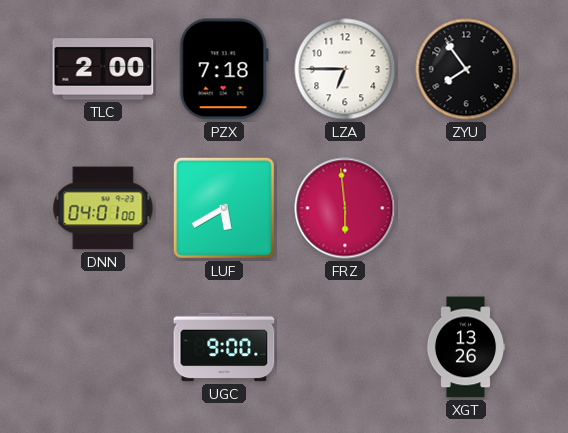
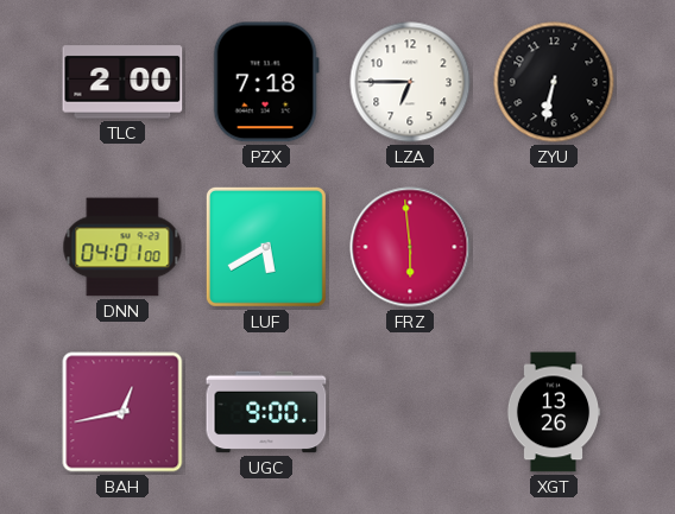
ZYU: 7:54 -> 6:32
BAH: none -> 12:43
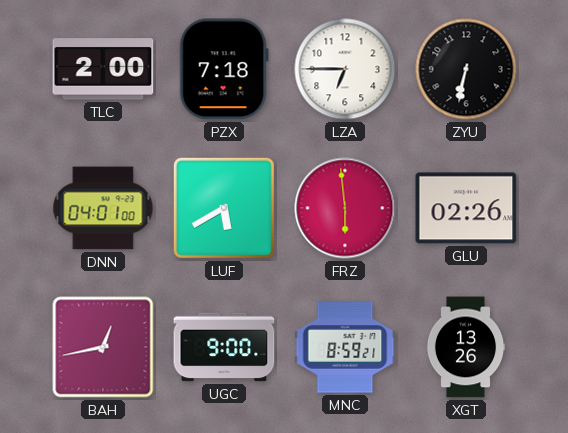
GLU: none -> 02:26
MNC: none -> 8:59
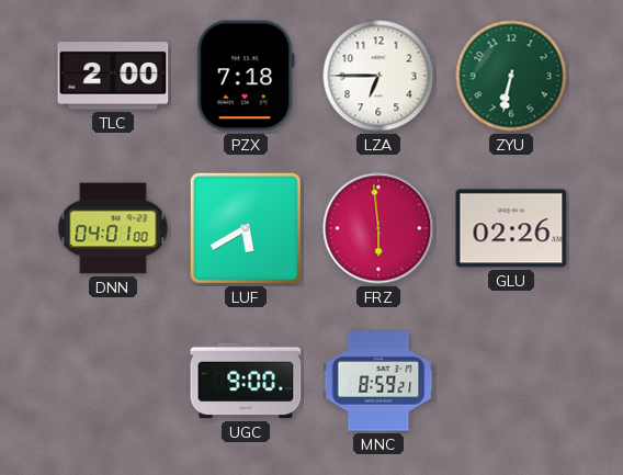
ZYU dial: black -> green
BAH: 12:43 -> none
XGT: 13:26 -> none
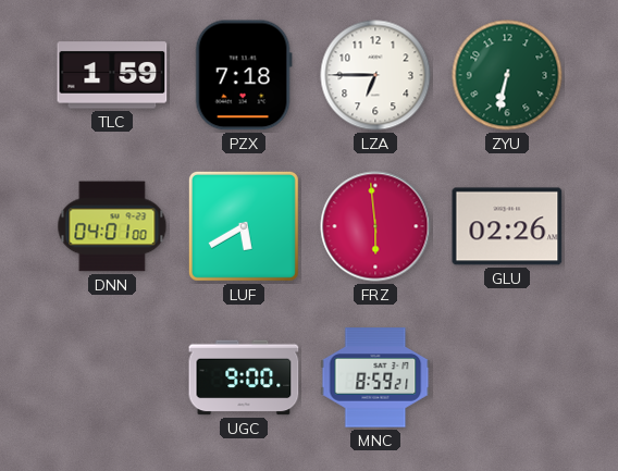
TLC: 2:00 -> 1:59
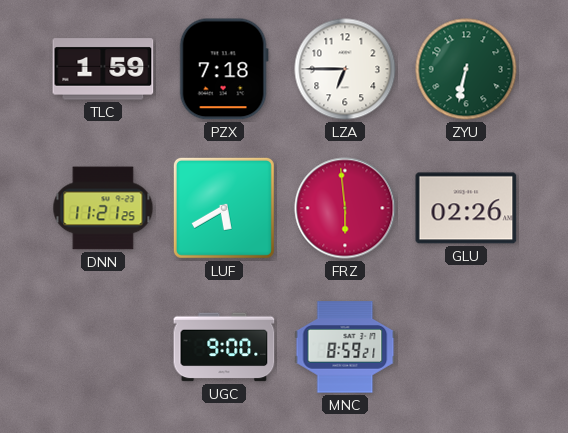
DNN: 04:01 -> 11:21
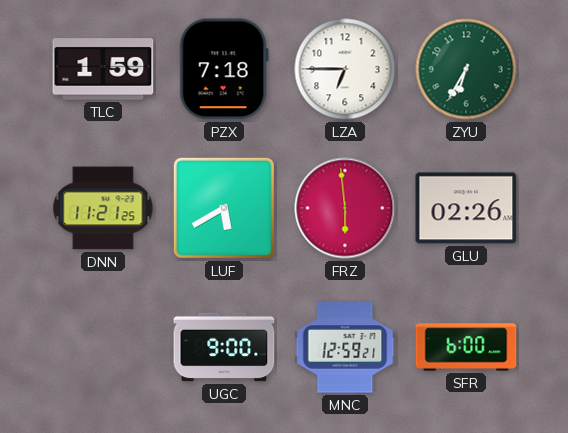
ZYU: 6:32 -> 6:35
MNC: 8:59 -> 12:59
SFR: none -> 6:00
